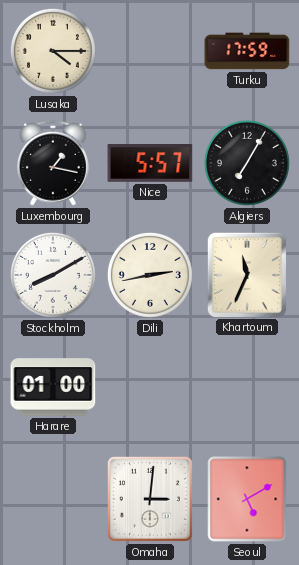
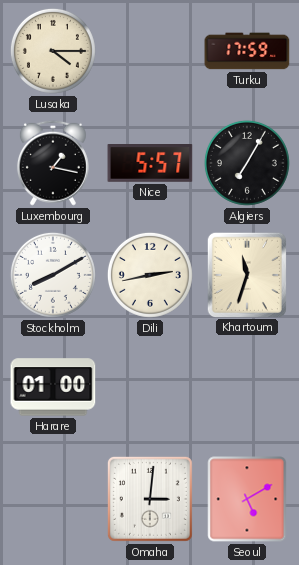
Khartoum: 11:34 -> 11:33
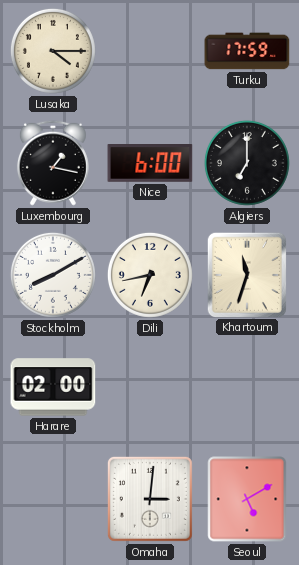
Nice: 5:57 -> 6:00
Algiers: 7:05 -> 7:00
Dili: 2:43 -> 6:43
Harare: 01:00 -> 02:00
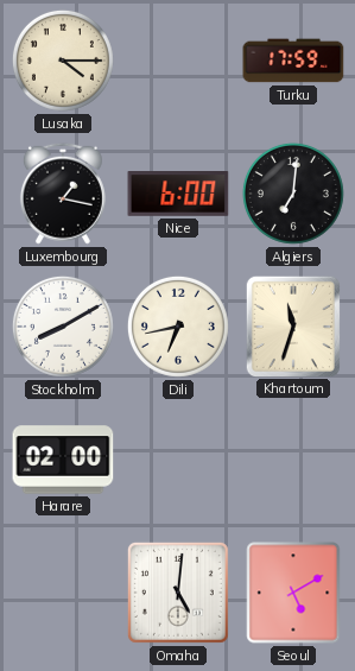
Algiers: 7:00 -> 7:01
Omaha: 3:01 -> 5:01
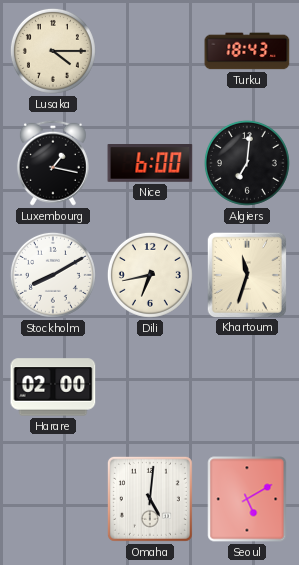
Turku: 17:59 -> 18:43
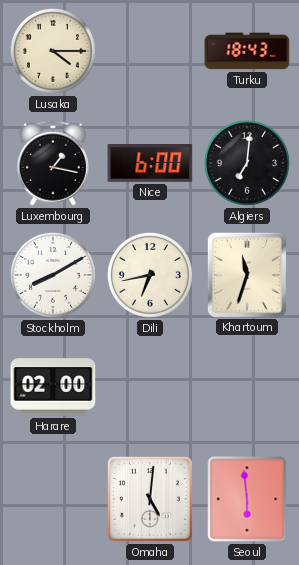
Seoul: 5:10 -> 5:59
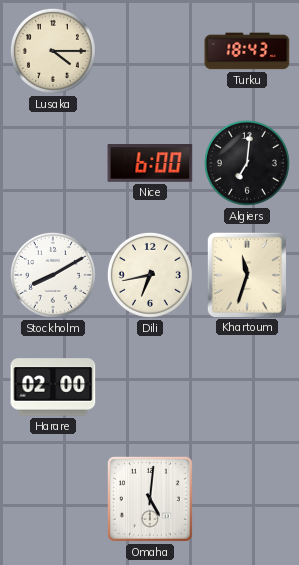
Luxembourg: 1:17 -> none
Seoul: 5:59 -> none
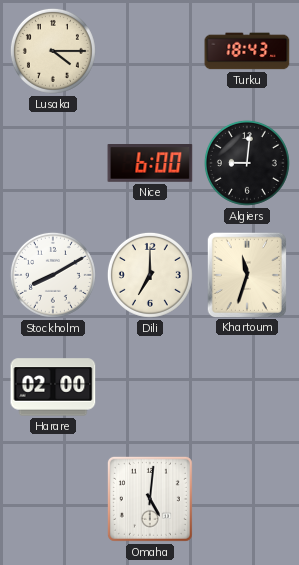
Algiers: 7:01 -> 9:01
Dili: 6:43 -> 7:00
